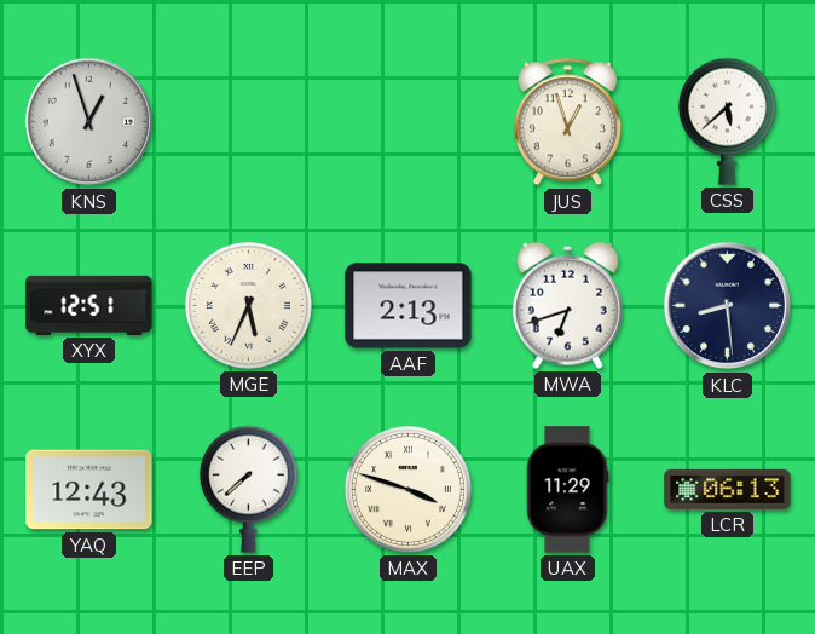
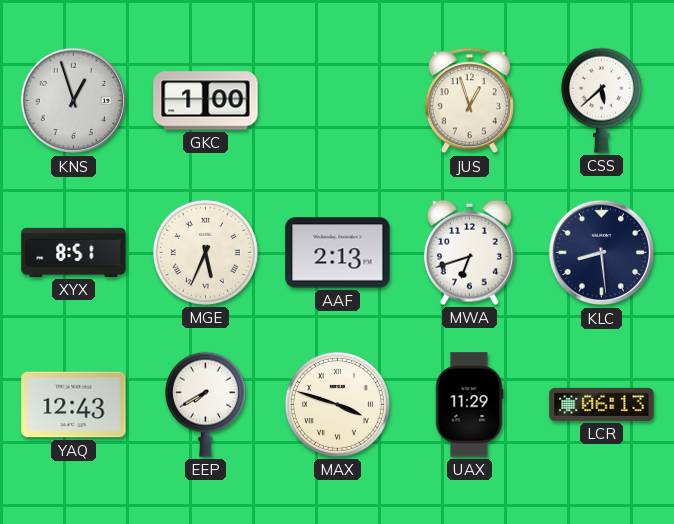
GKC: none -> 1:00
XYX: 12:51 -> 8:51
EEP: 7:38 -> 7:40
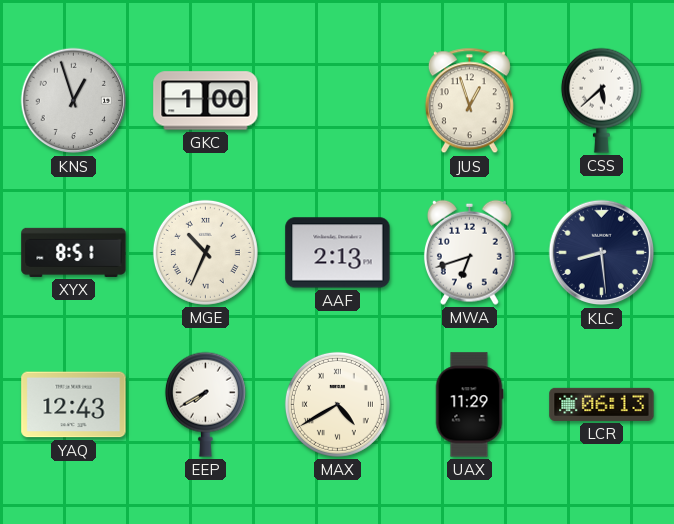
MGE: 5:34 -> 10:34
MAX: 3:48 -> 4:40
